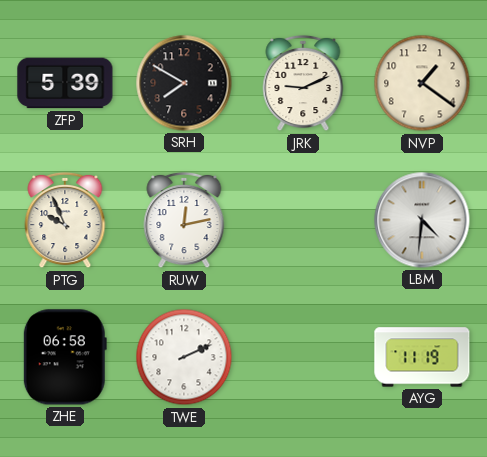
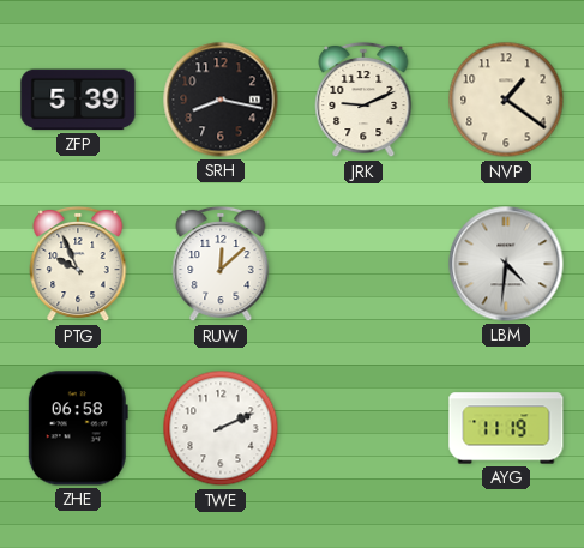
SRH: 7:50 -> 8:17
RUW: 12:13 -> 12:08
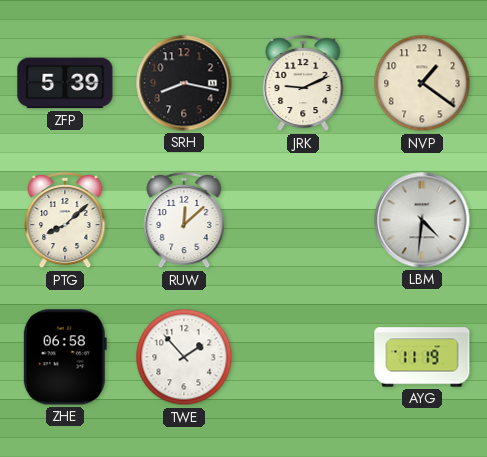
PTG: 9:56 -> 8:08
TWE: 2:11 -> 1:53
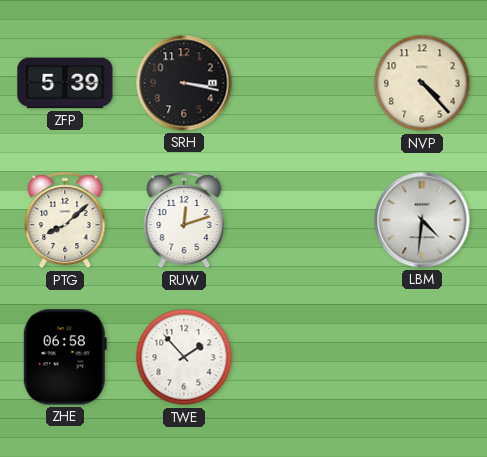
SRH: 8:17 -> 3:17
JRK: 9:11 -> none
NVP: 1:21 -> 4:23
RUW: 12:08 -> 12:12
AYG: 11:19 -> none
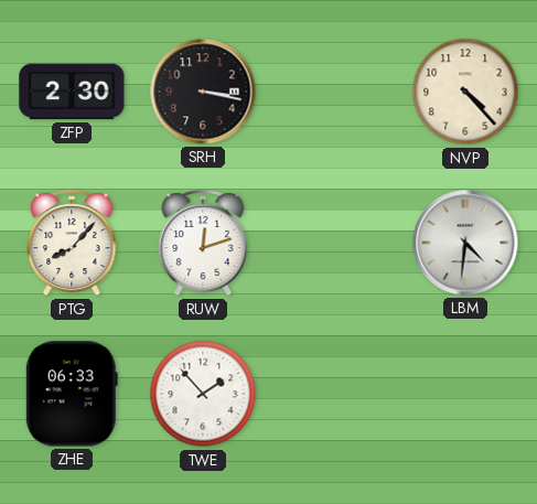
ZFP: 5:39 -> 2:30
PTG: 8:08 -> 8:07
ZHE: 06:58 -> 06:33
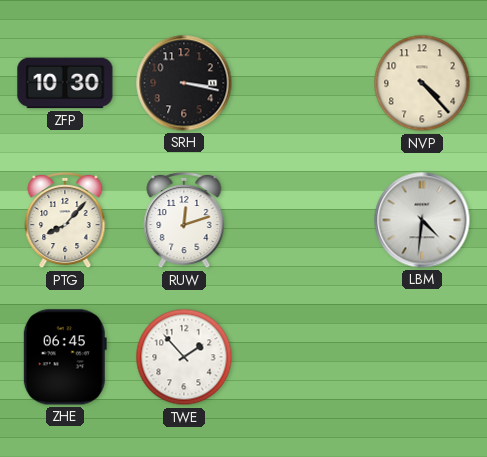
ZFP: 2:30 -> 10:30
ZHE: 06:33 -> 06:45
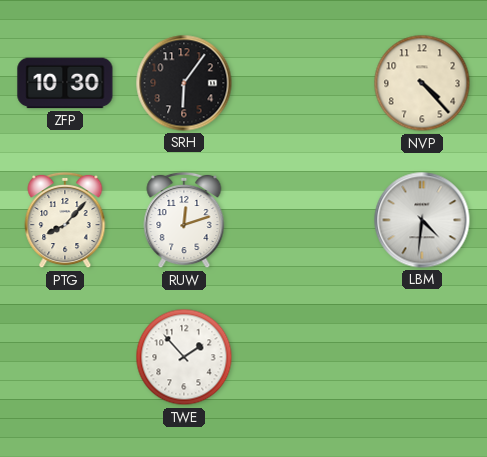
SRH: 3:17 -> 6:06
ZHE: 06:45 -> none
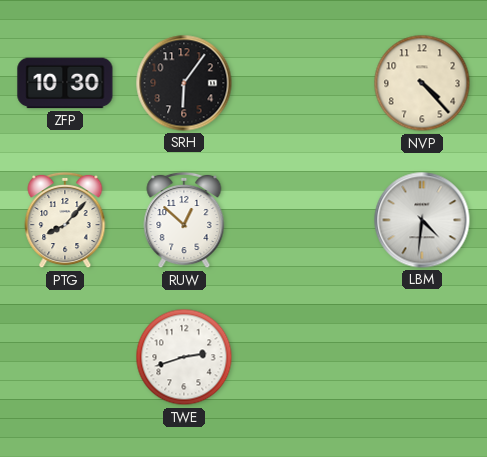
RUW: 12:12 -> 12:52
TWE: 1:53 -> 2:42
